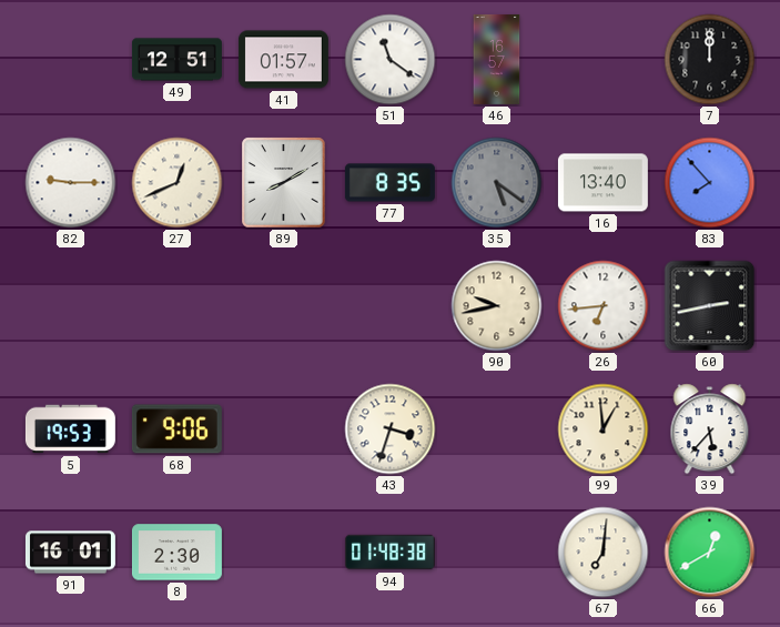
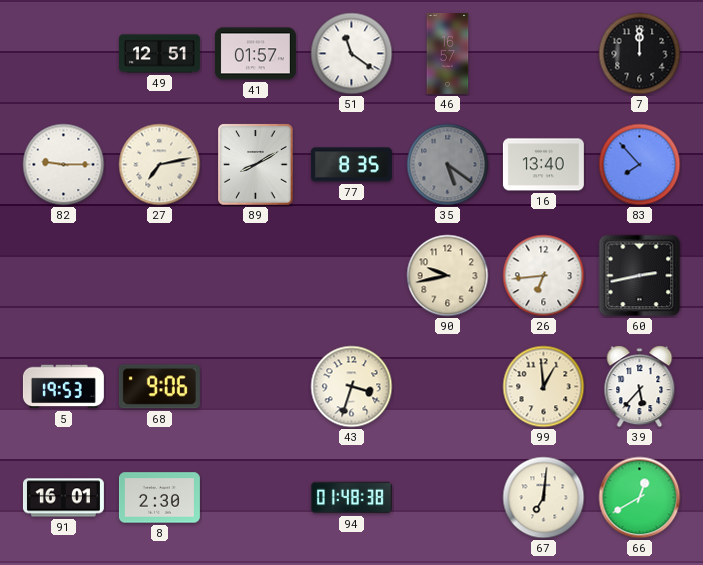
27: 12:41 -> 7:13
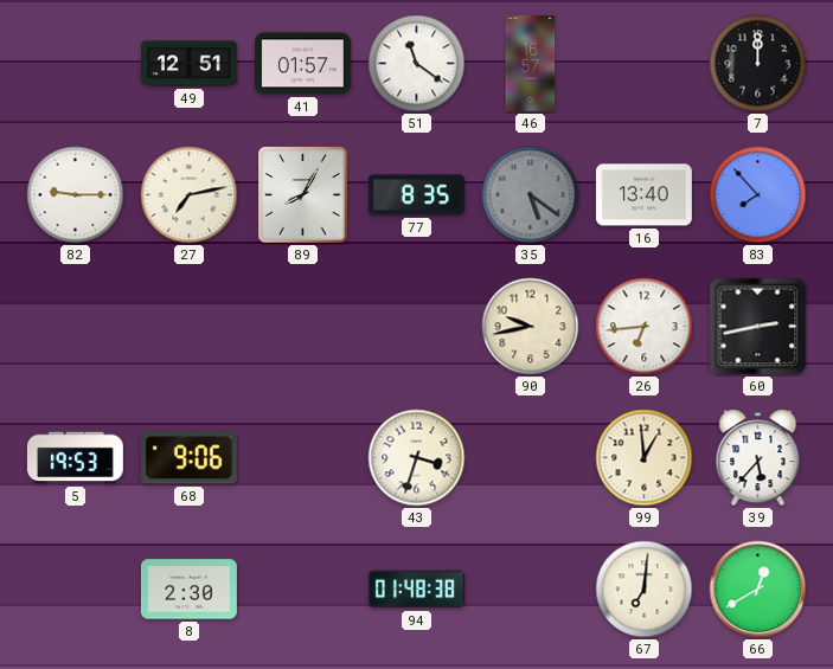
89: 8:10 -> 8:05
91: 16:01 -> none
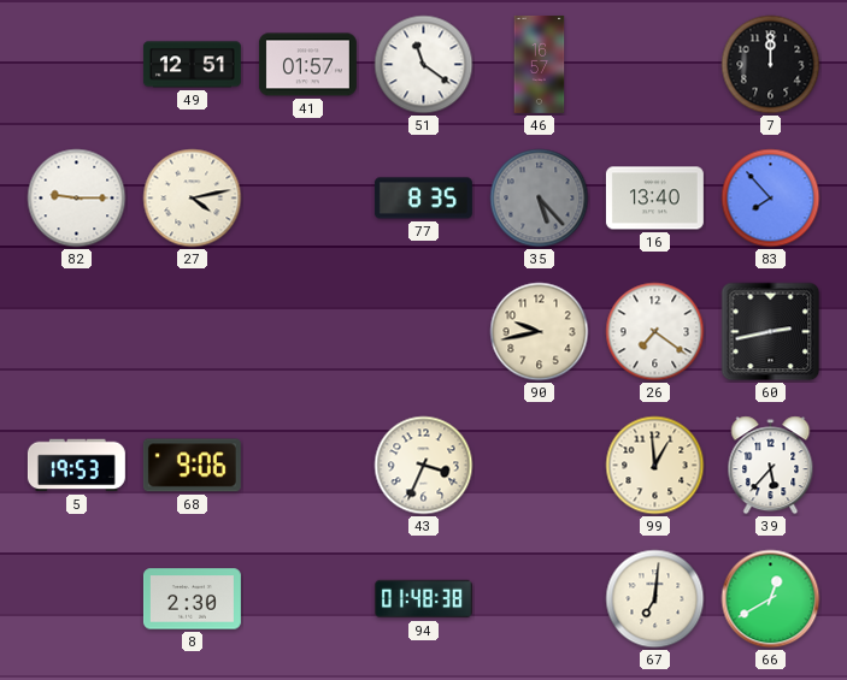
27: 7:13 -> 4:13
89: 8:05 -> none
35: 5:21 -> 5:23
26: 6:44 -> 7:21
43: 3:33 -> 3:34
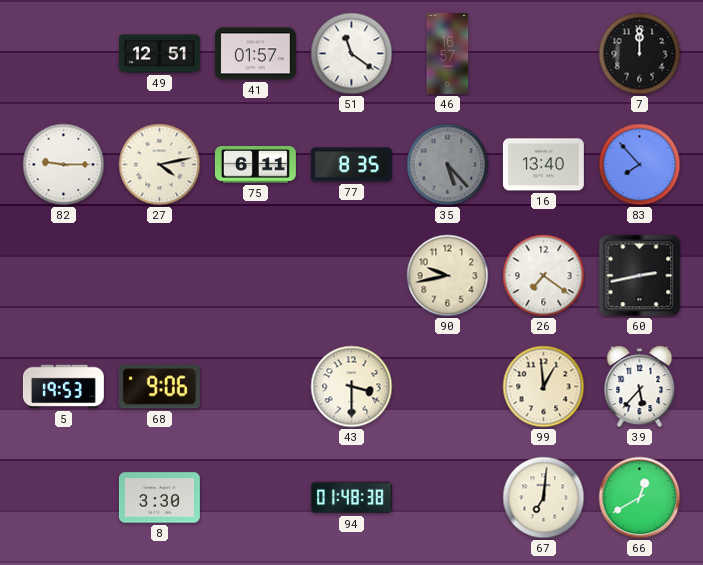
75: none -> 6:11
43: 3:34 -> 3:30
8: 2:30 -> 3:30
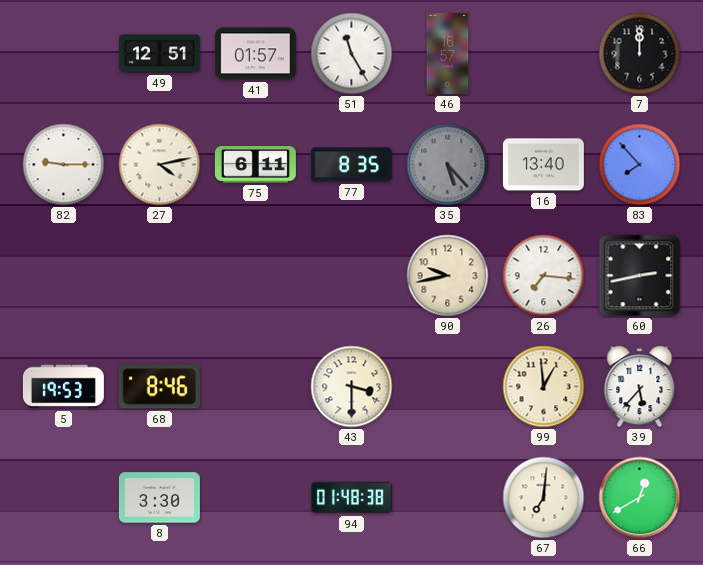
51: 11:21 -> 11:25
26: 7:21 -> 7:16
68: 9:06 -> 8:46
